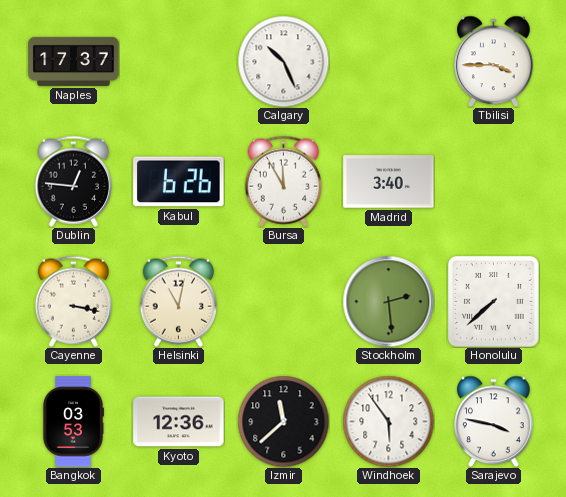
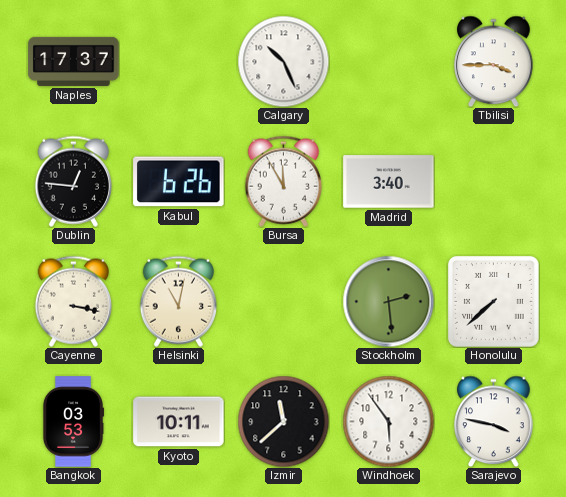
Kyoto: 12:36 -> 10:11
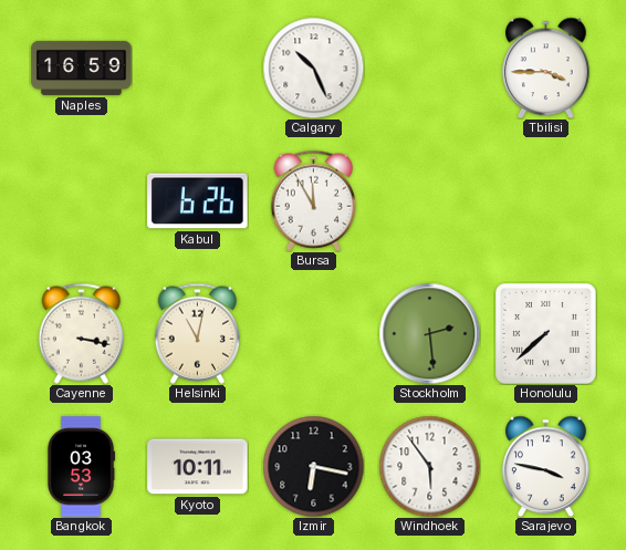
Naples: 17:37 -> 16:59
Dublin: 12:46 -> none
Madrid: 3:40 -> none
Izmir: 11:38 -> 6:17
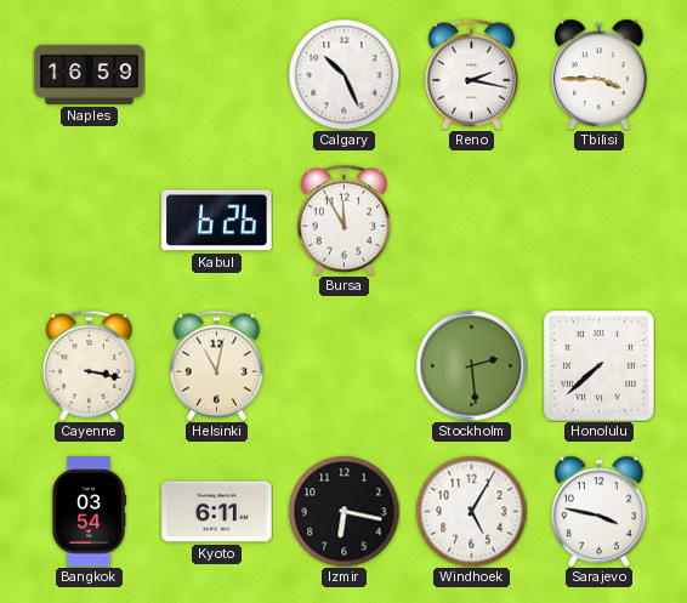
Reno: none -> 2:17
Bangkok: 03:53 -> 03:54
Kyoto: 10:11 -> 6:11
Windhoek: 5:54 -> 5:05
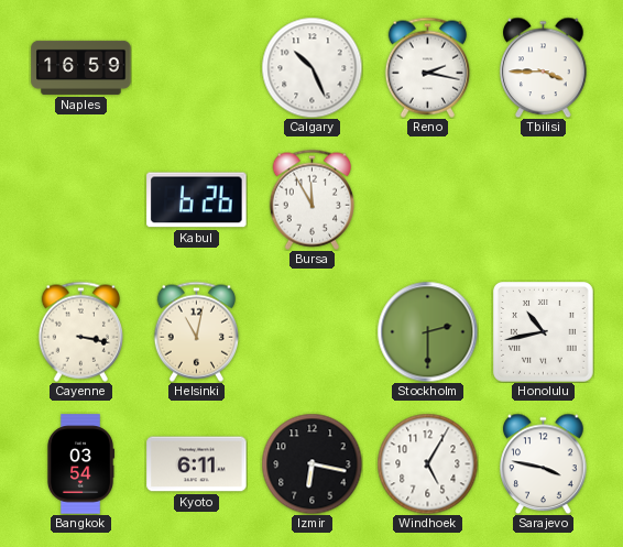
Stockholm: 2:29 -> 2:30
Honolulu: 7:38 -> 10:43
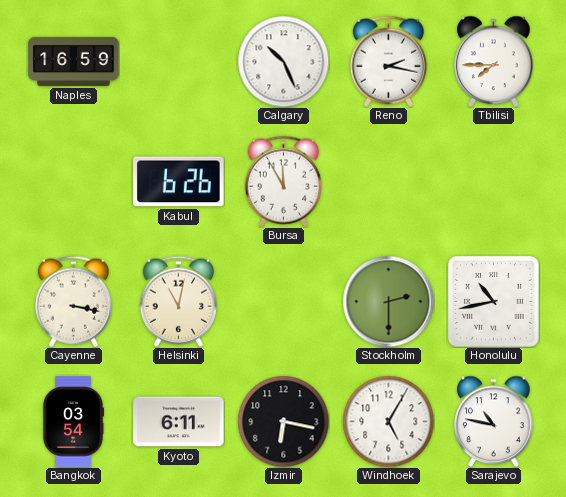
Tbilisi: 3:45 -> 7:45
Sarajevo: 3:47 -> 10:47
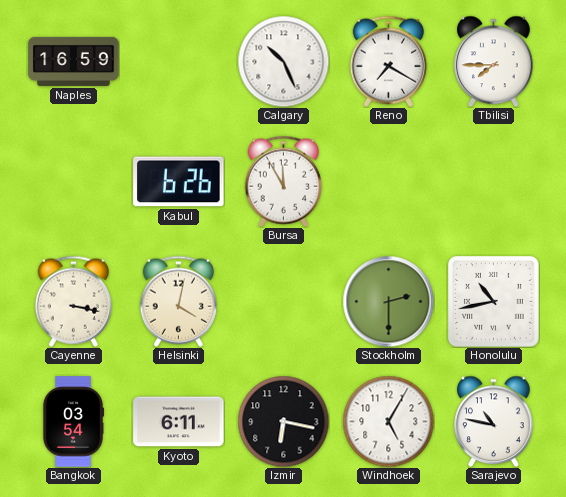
Reno: 2:17 -> 7:20
Helsinki: 11:02 -> 4:02
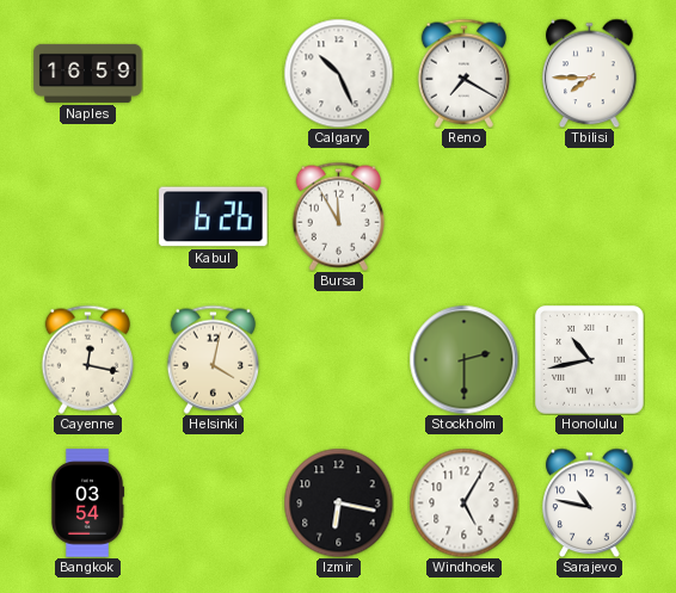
Cayenne: 3:17 -> 12:17
Kyoto: 6:11 -> none
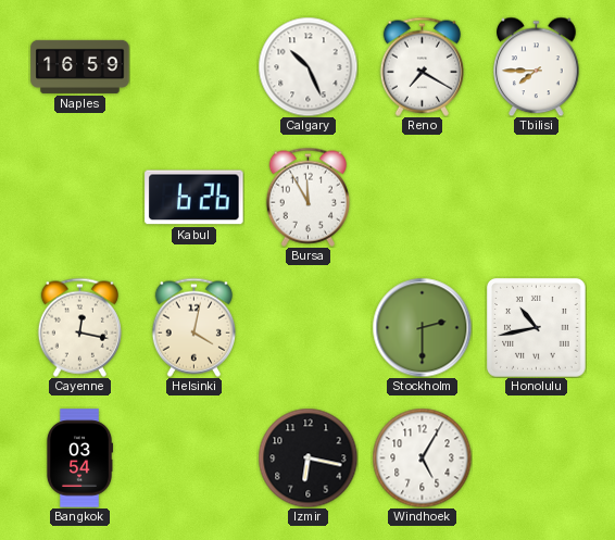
Sarajevo: 10:47 -> none
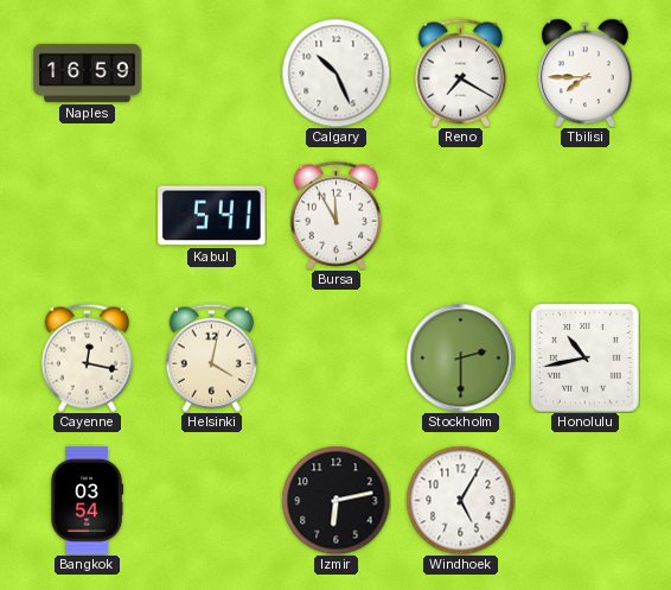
Kabul: 6:26 -> 5:41
Izmir: 6:17 -> 6:13
